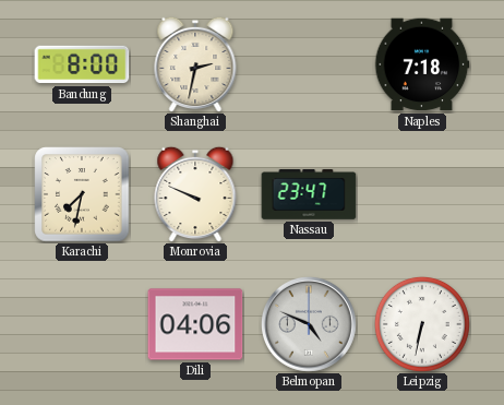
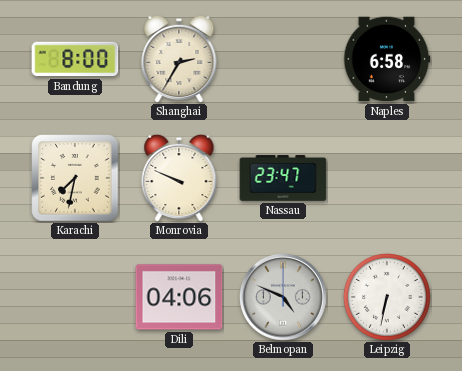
Shanghai: 2:32 -> 2:35
Naples: 7:18 -> 6:58
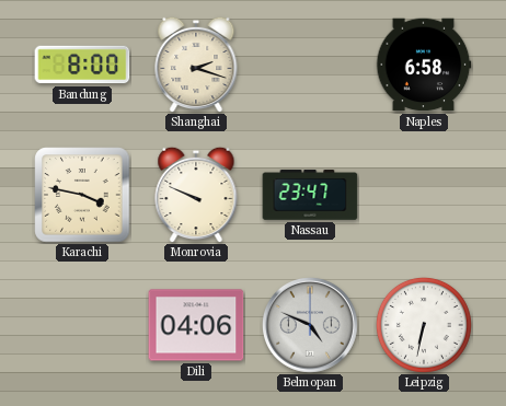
Shanghai: 2:35 -> 2:18
Karachi: 7:32 -> 3:47
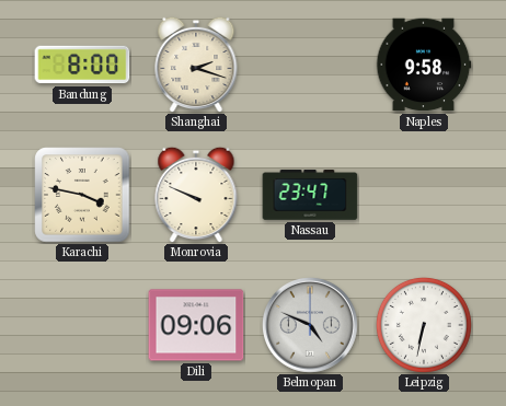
Naples: 6:58 -> 9:58
Dili: 04:06 -> 09:06
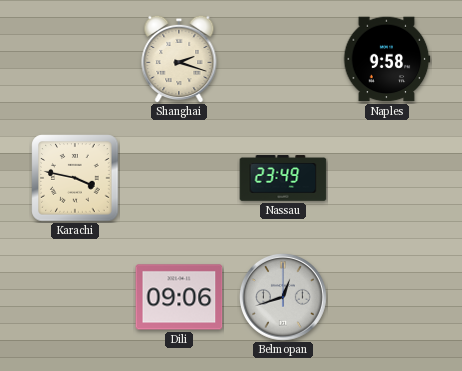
Bandung: 8:00 -> none
Monrovia: 9:49 -> none
Nassau: 23:47 -> 23:49
Belmopan: 4:49 -> 12:42
Leipzig: 6:32 -> none
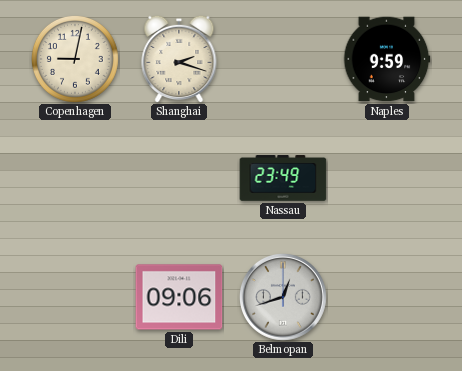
Copenhagen: none -> 9:02
Naples: 9:58 -> 9:59
Karachi: 3:47 -> none
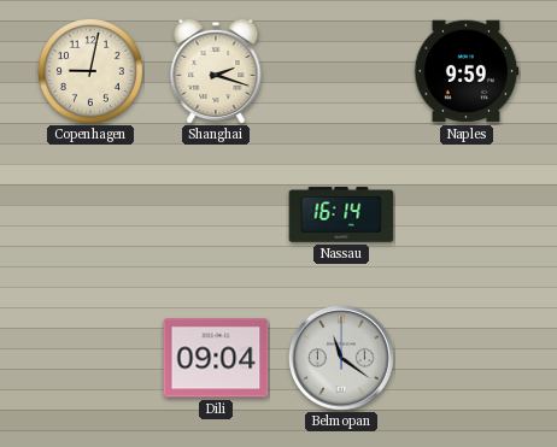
Nassau: 23:49 -> 16:14
Dili: 09:06 -> 09:04
Belmopan: 12:42 -> 11:21
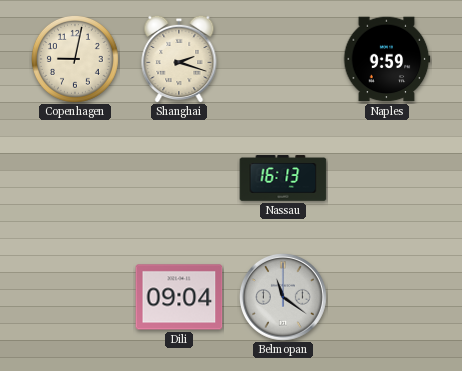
Nassau: 16:14 -> 16:13
